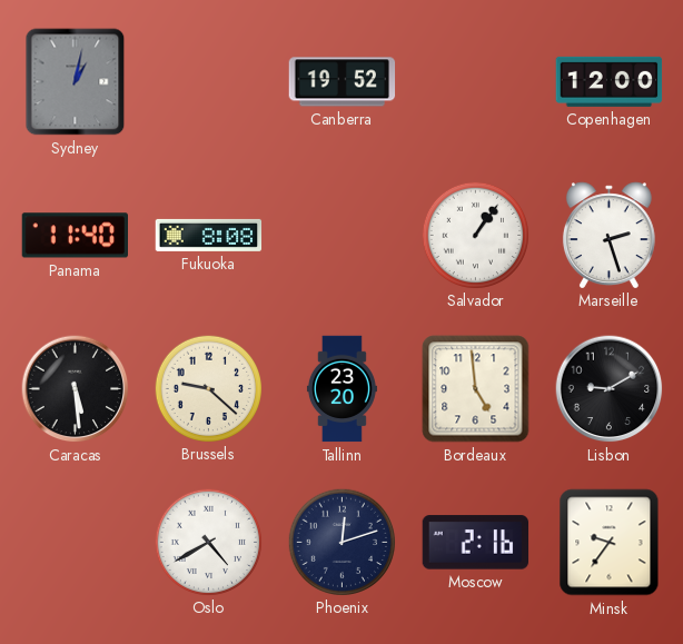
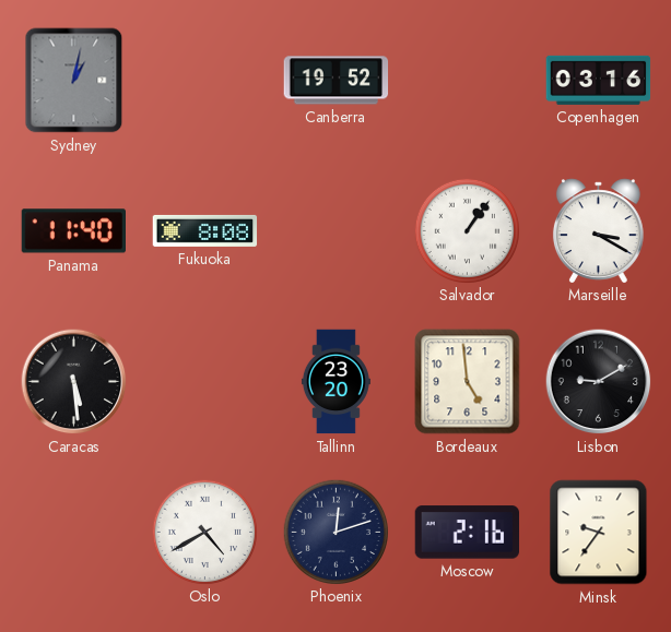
Copenhagen: 12:00 -> 03:16
Marseille: 2:27 -> 3:20
Brussels: 9:22 -> none
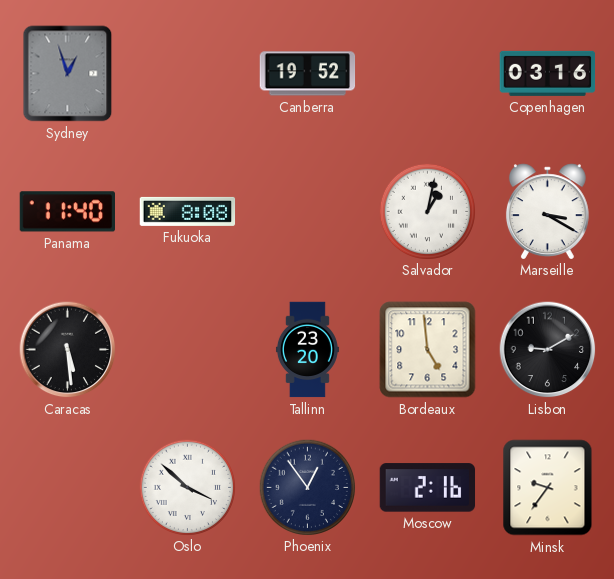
Sydney: 1:02 -> 12:57
Salvador: 1:06 -> 1:02
Oslo: 4:40 -> 3:52
Phoenix: 12:12 -> 12:54
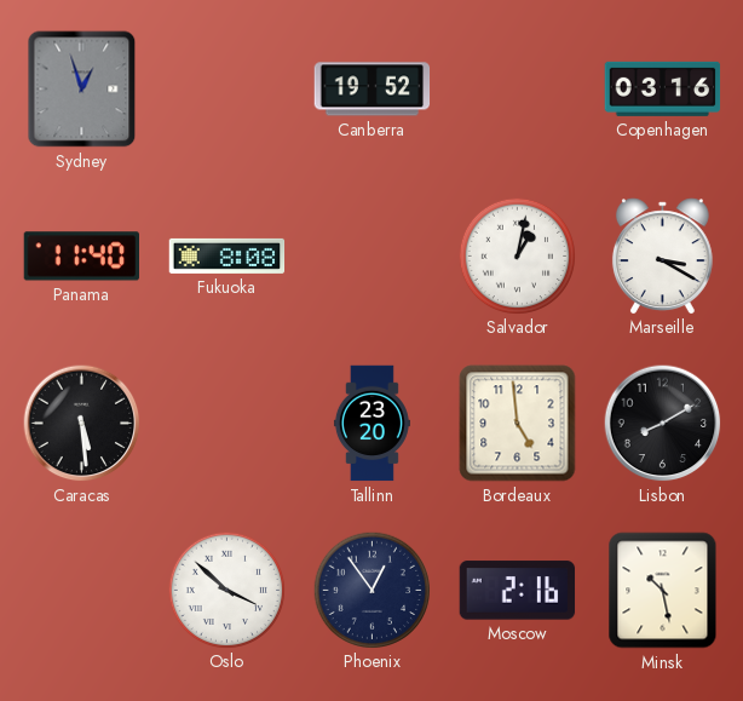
Lisbon: 9:10 -> 8:10
Minsk: 9:36 -> 10:28
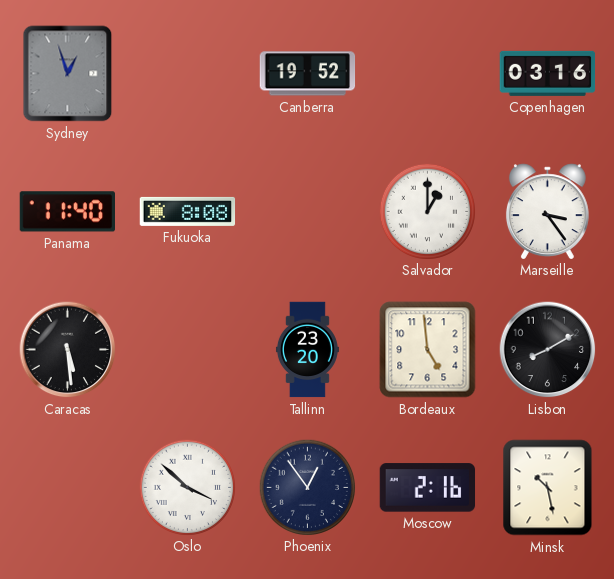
Salvador: 1:02 -> 1:00
Marseille: 3:20 -> 3:24
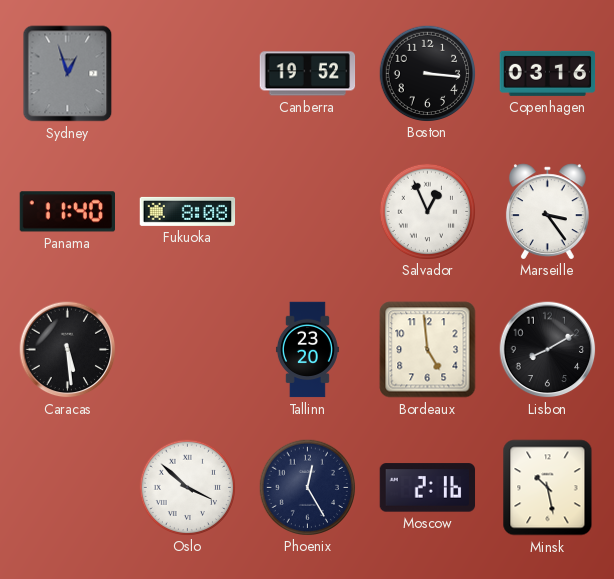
Boston: none -> 3:16
Salvador: 1:00 -> 12:56
Phoenix: 12:54 -> 12:25
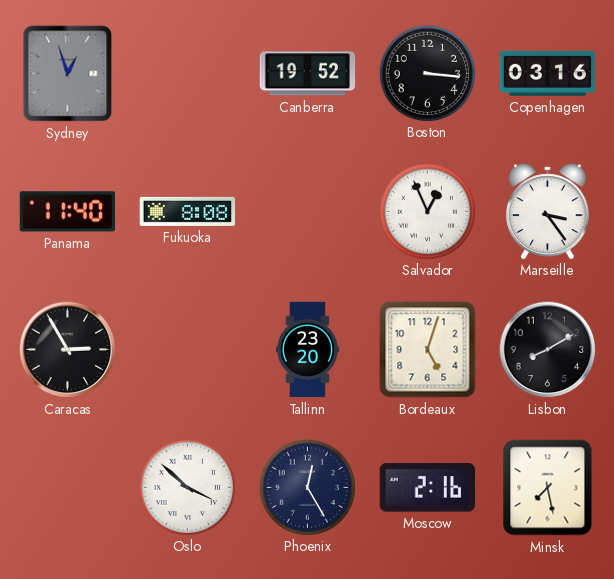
Caracas: 5:29 -> 2:55
Bordeaux: 4:59 -> 5:03
Minsk: 10:28 -> 7:28
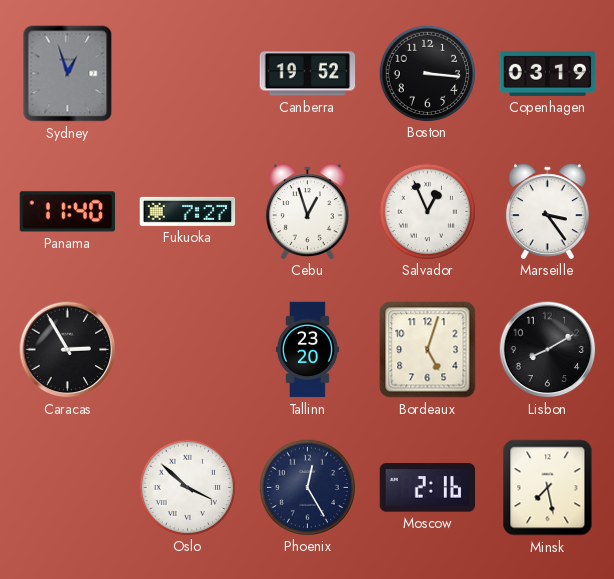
Copenhagen: 03:16 -> 03:19
Fukuoka: 8:08 -> 7:27
Cebu: none -> 12:57
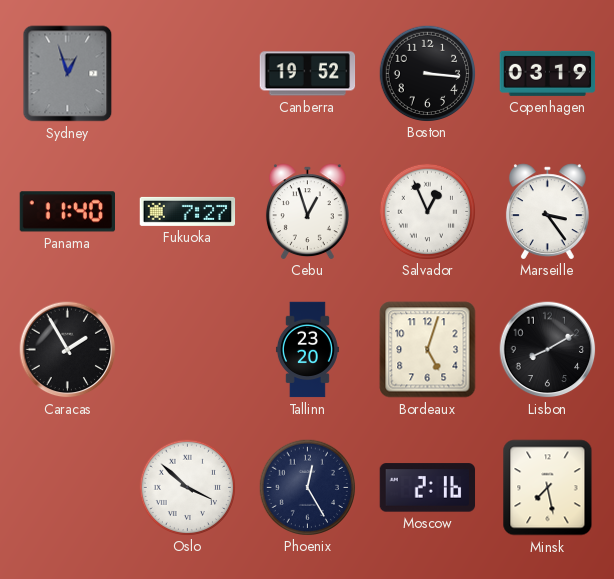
Caracas: 2:55 -> 1:55
